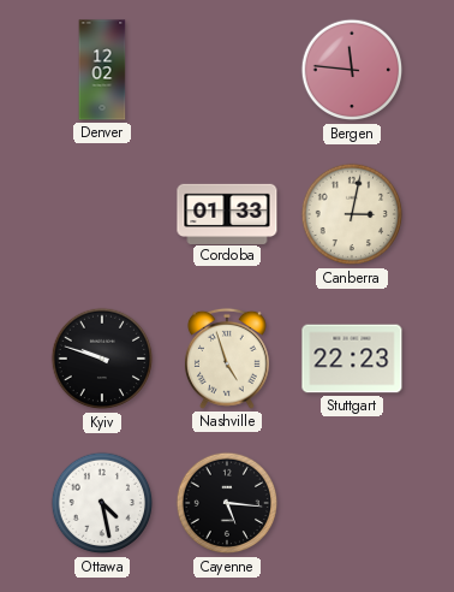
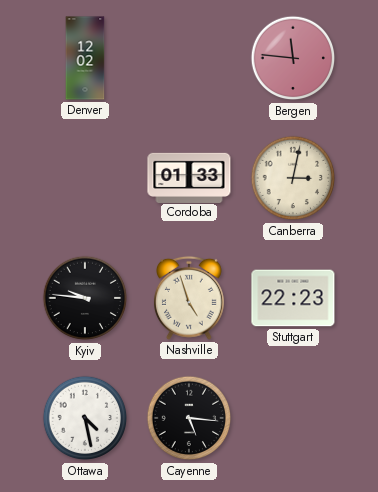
Kyiv: 9:48 -> 9:46
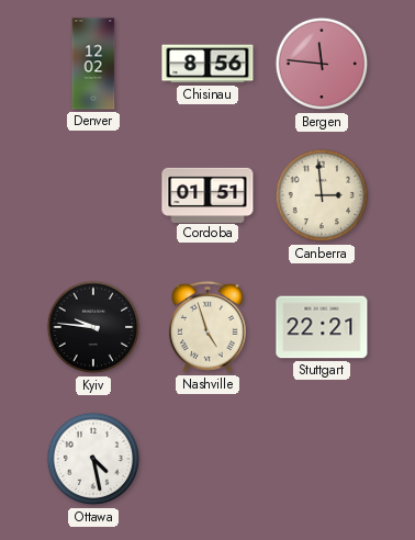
Chisinau: none -> 8:56
Cordoba: 01:33 -> 01:51
Canberra: 3:02 -> 2:59
Stuttgart: 22:23 -> 22:21
Cayenne: 5:16 -> none
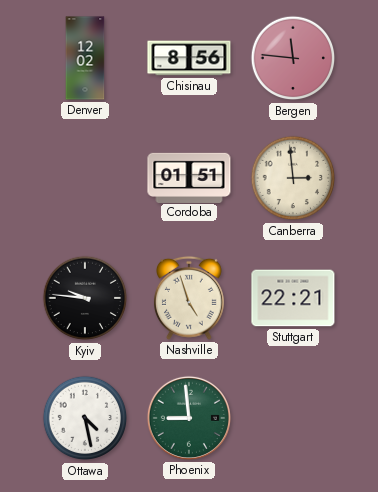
Phoenix: none -> 8:59
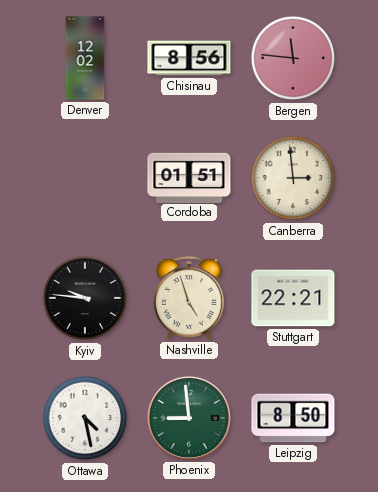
Leipzig: none -> 8:50
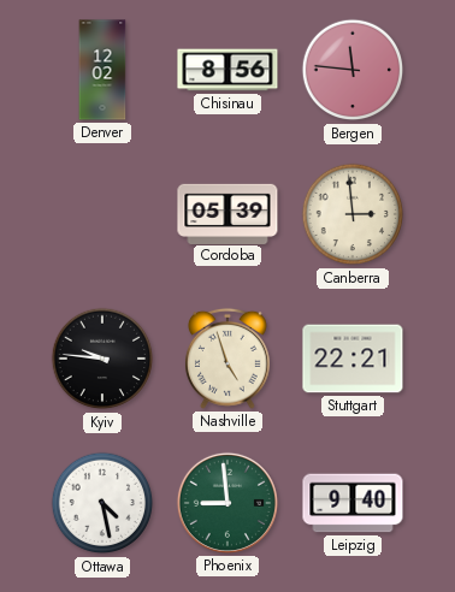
Cordoba: 01:51 -> 05:39
Leipzig: 8:50 -> 9:40
